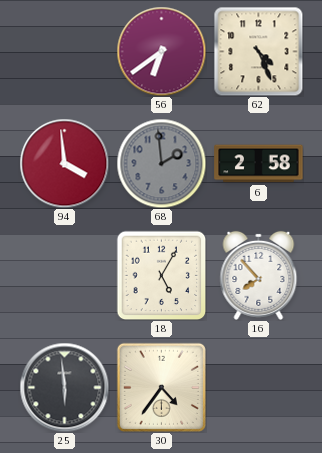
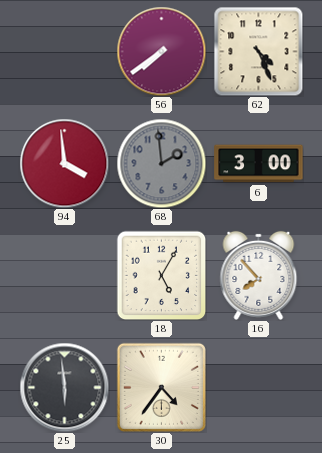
56: 6:39 -> 7:39
6: 2:58 -> 3:00
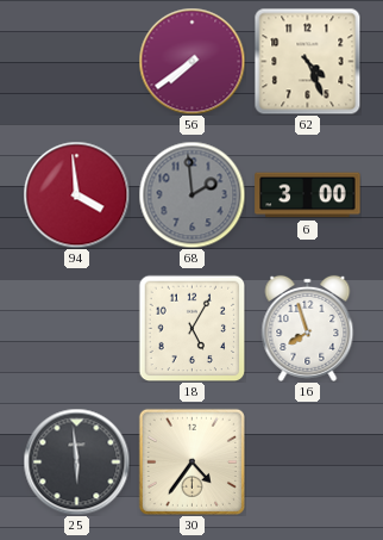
16: 7:53 -> 7:57
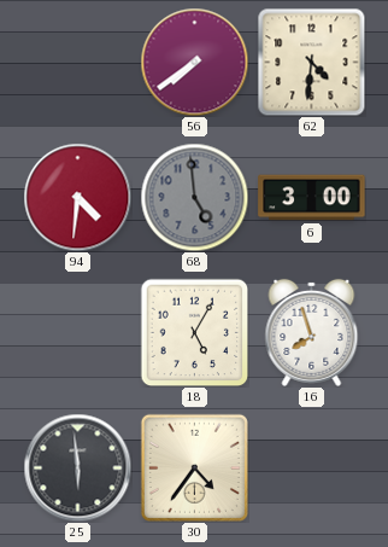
62: 4:26 -> 4:31
94: 3:59 -> 4:31
68: 1:59 -> 4:59
